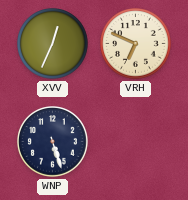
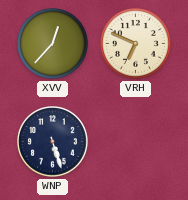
XVV: 12:34 -> 12:37
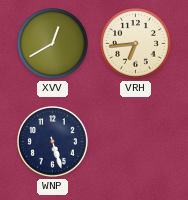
XVV: 12:37 -> 12:40
VRH: 6:49 -> 6:44
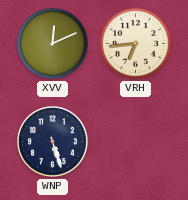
XVV: 12:40 -> 12:11
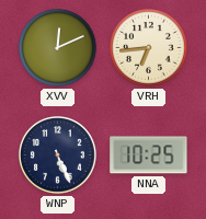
WNP: 5:27 -> 5:26
NNA: none -> 10:25
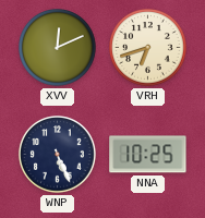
VRH: 6:44 -> 6:42
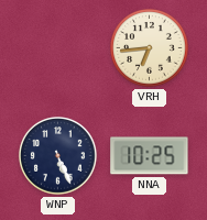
XVV: 12:11 -> none
VRH: 6:42 -> 6:44
